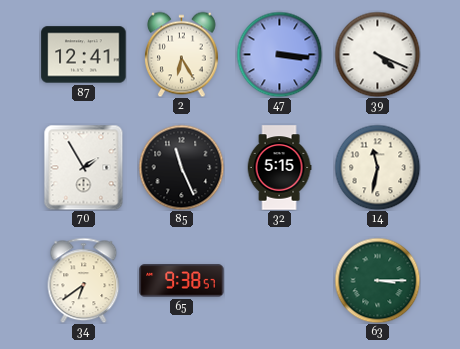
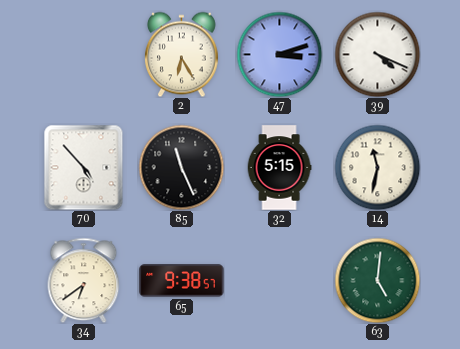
87: 12:41 -> none
47: 3:16 -> 3:12
70: 1:55 -> 4:53
63: 3:15 -> 5:01
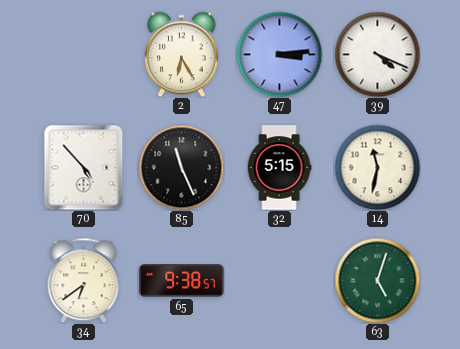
47: 3:12 -> 3:14
63: 5:01 -> 5:03
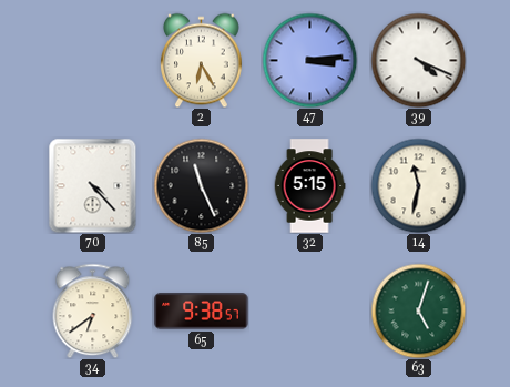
70: 4:53 -> 4:23
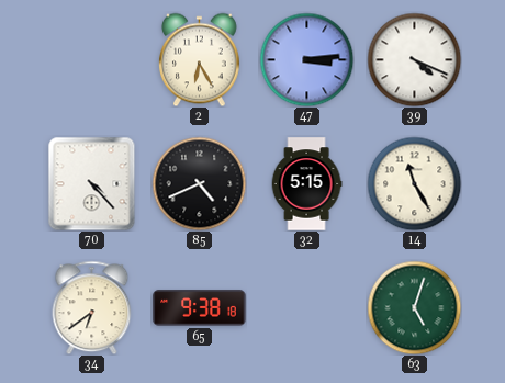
85: 11:26 -> 4:41
14: 11:32 -> 11:25
65: 9:38:57 -> 9:38:18
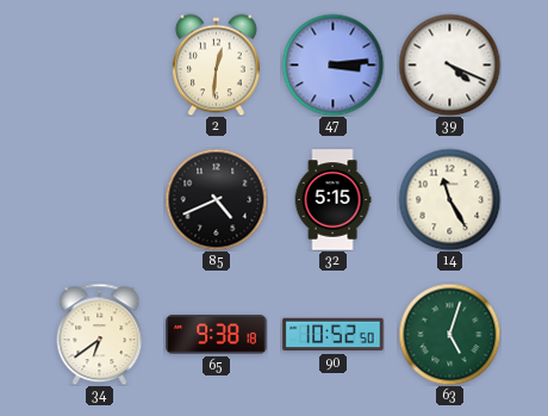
2: 6:25 -> 12:31
70: 4:23 -> none
90: none -> 10:52
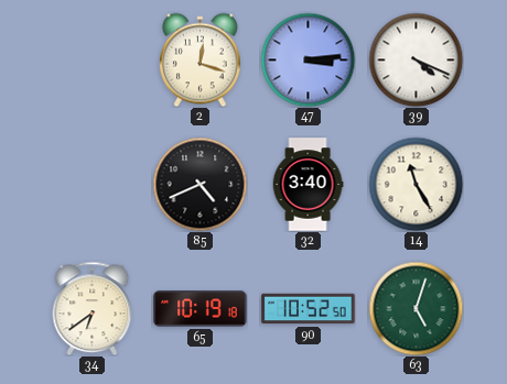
2: 12:31 -> 12:18
32: 5:15 -> 3:40
65: 9:38 -> 10:19
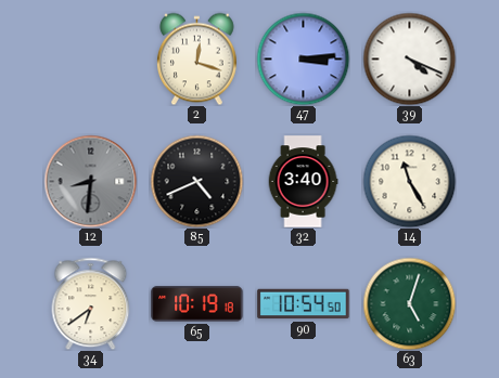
12: none -> 8:31
90: 10:52 -> 10:54
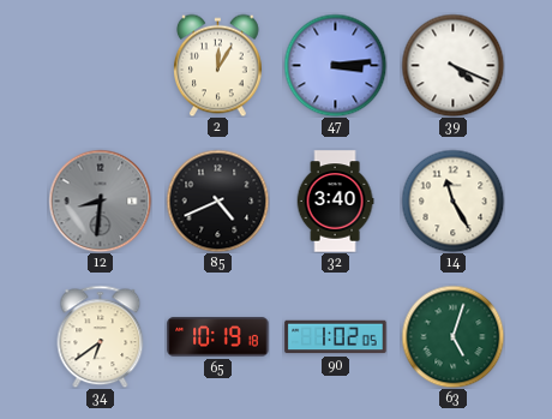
2: 12:18 -> 12:05
90: 10:54 -> 1:02
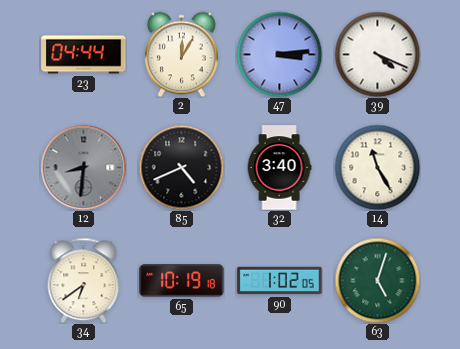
23: none -> 04:44
